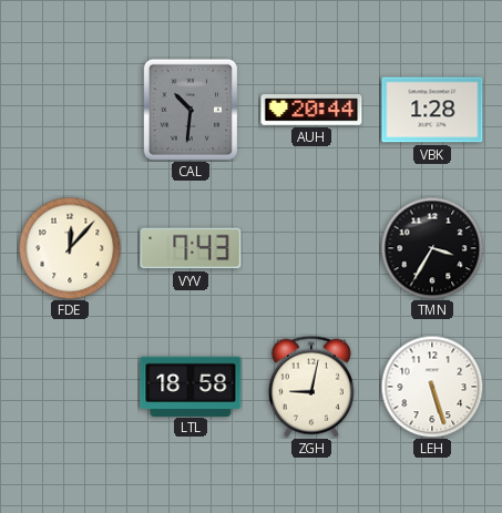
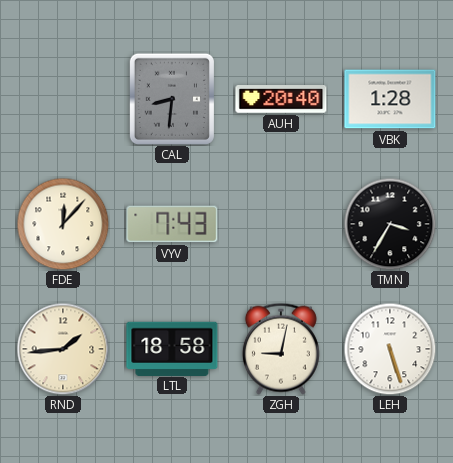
CAL: 10:31 -> 8:31
AUH: 20:44 -> 20:40
RND: none -> 1:44
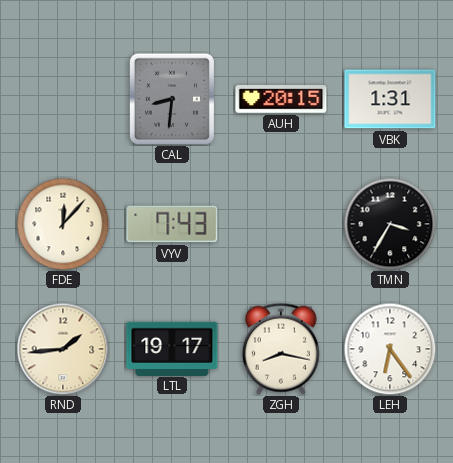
AUH: 20:40 -> 20:15
VBK: 1:28 -> 1:31
LTL: 18:58 -> 19:17
ZGH: 9:02 -> 8:17
LEH: 5:27 -> 6:24
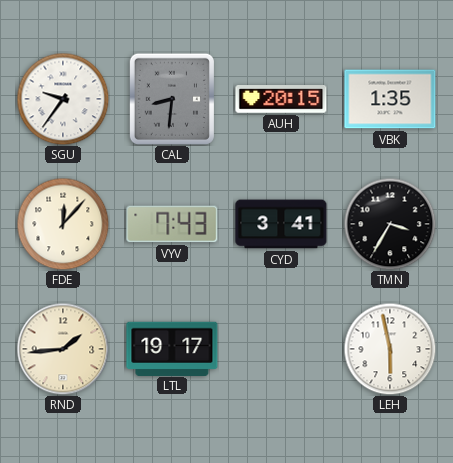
SGU: none -> 9:36
VBK: 1:31 -> 1:35
CYD: none -> 3:41
ZGH: 8:17 -> none
LEH: 6:24 -> 5:58
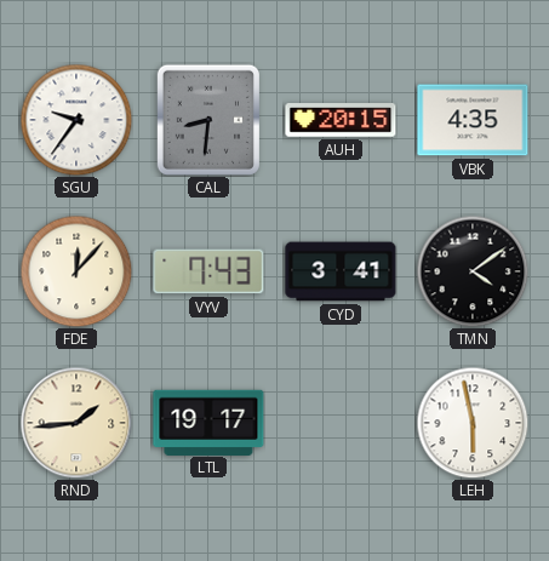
VBK: 1:35 -> 4:35
TMN: 3:35 -> 4:09
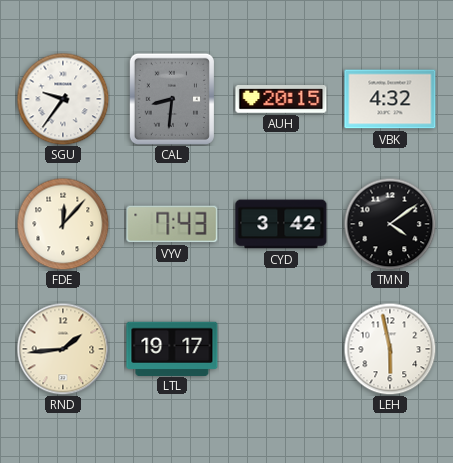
VBK: 4:35 -> 4:32
CYD: 3:41 -> 3:42
